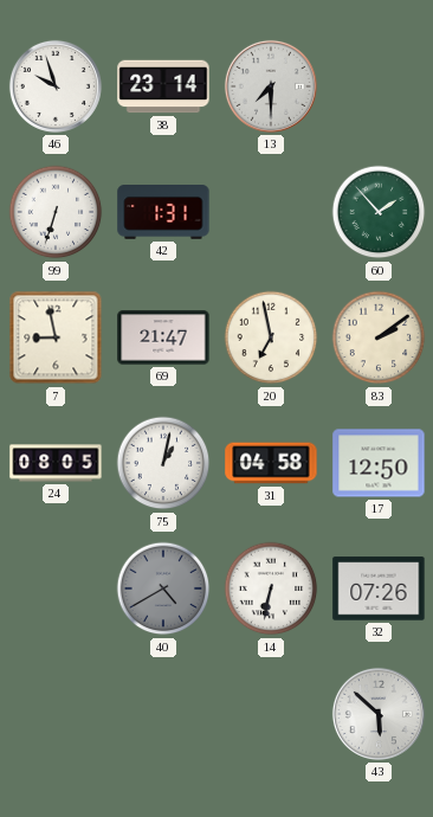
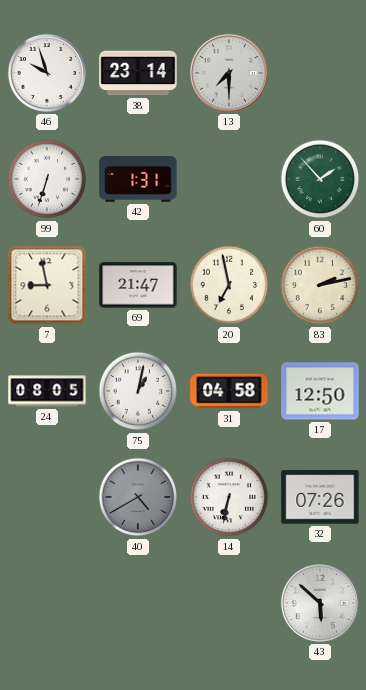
83: 2:09 -> 2:13
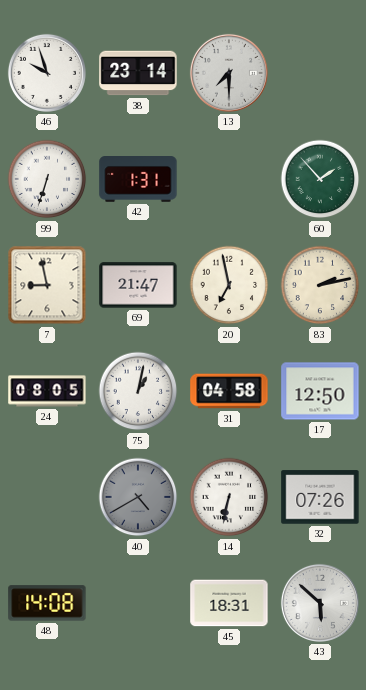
48: none -> 14:08
45: none -> 18:31
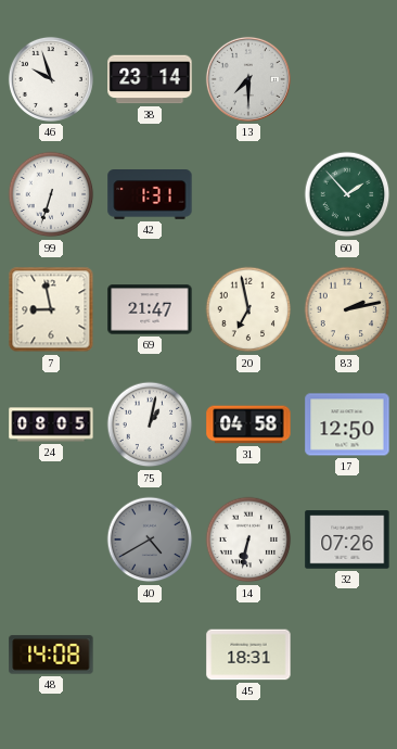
43: 5:52 -> none
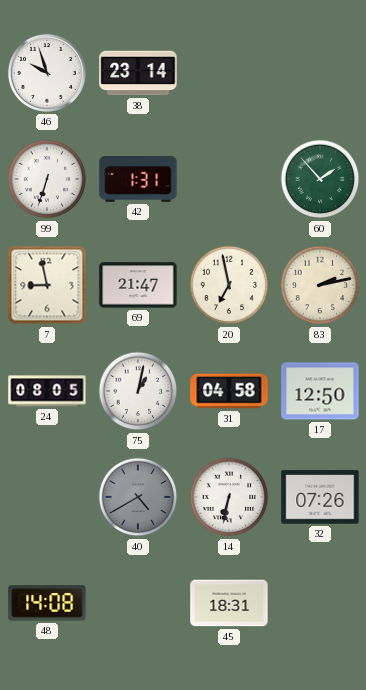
13: 7:30 -> none
